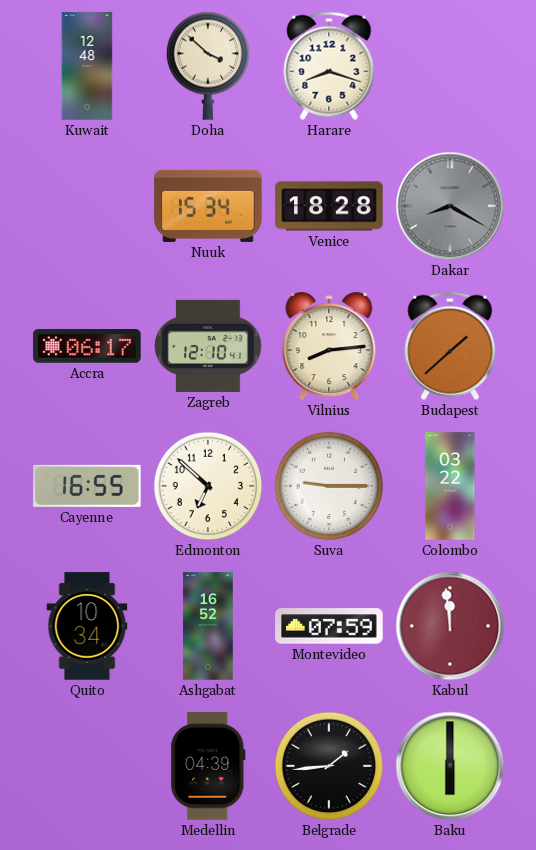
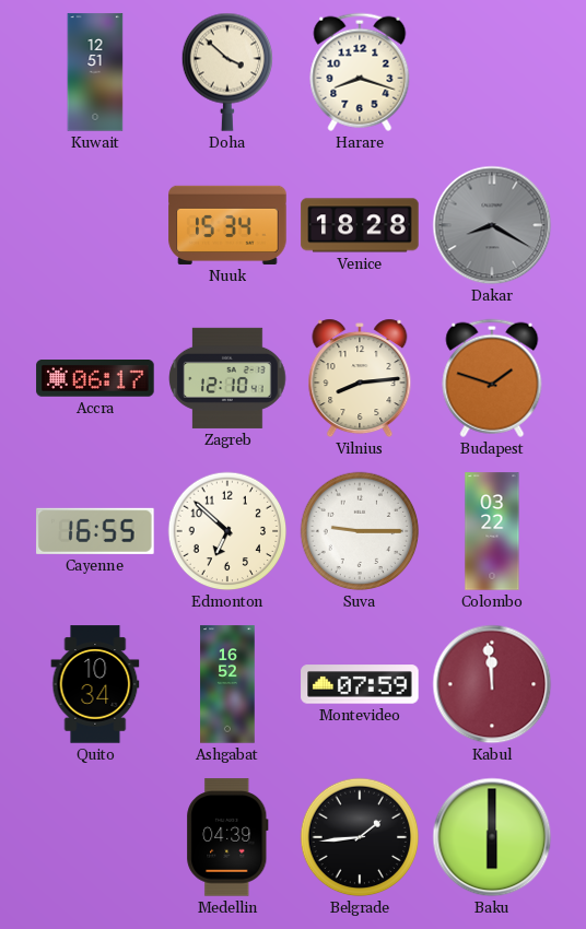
Kuwait: 12:48 -> 12:51
Budapest: 1:38 -> 1:48
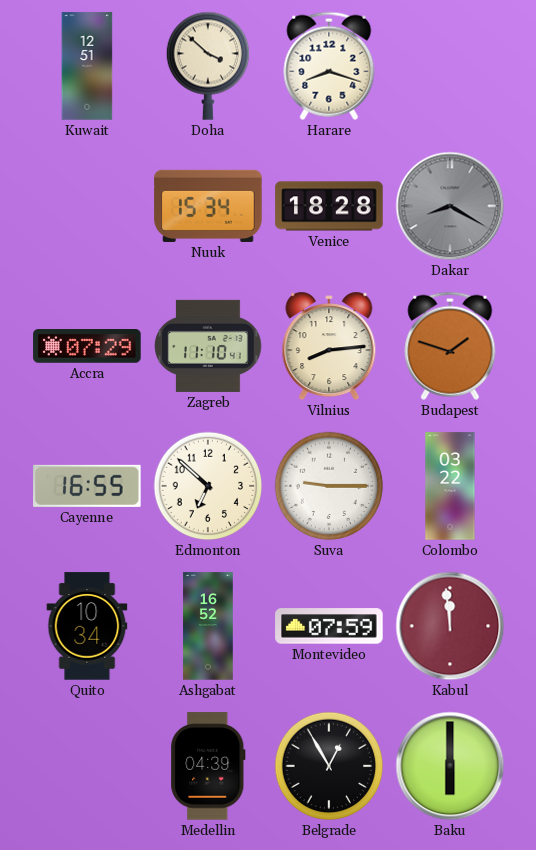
Accra: 06:17 -> 07:29
Zagreb: 12:10 -> 11:10
Belgrade: 1:44 -> 12:55
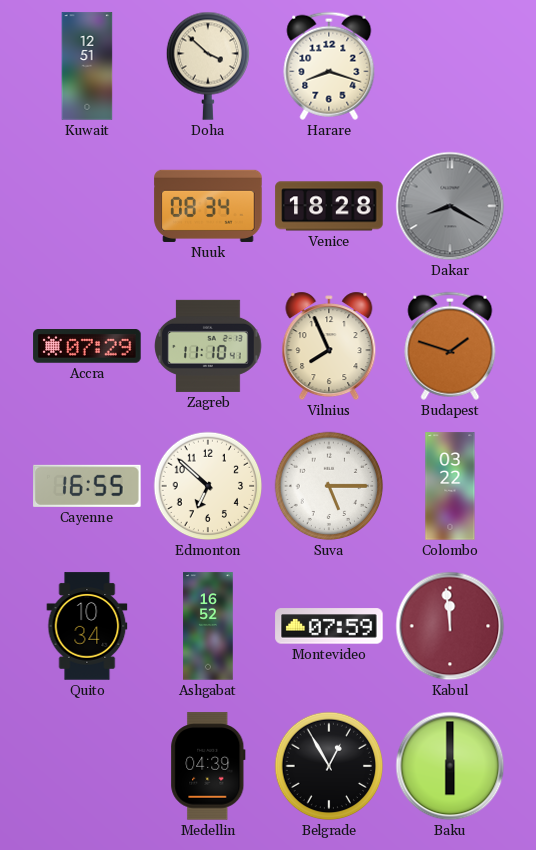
Nuuk: 15:34 -> 08:34
Vilnius: 8:14 -> 7:56
Suva: 9:15 -> 5:15
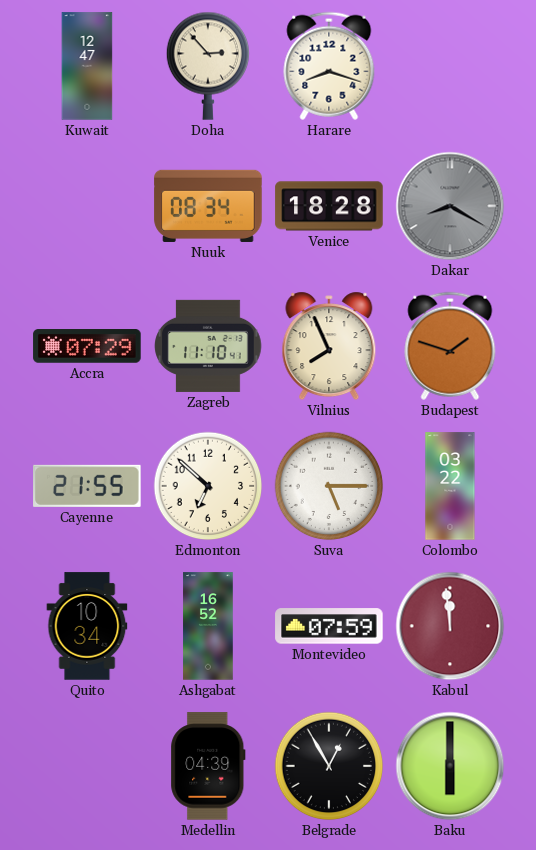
Kuwait: 12:51 -> 12:47
Doha: 3:52 -> 2:53
Cayenne: 16:55 -> 21:55
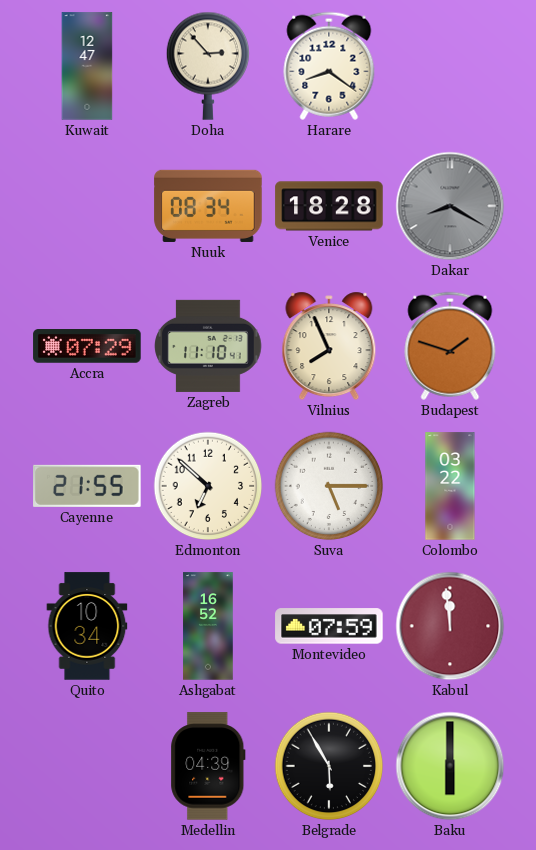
Harare: 8:18 -> 8:21
Belgrade: 12:55 -> 5:55
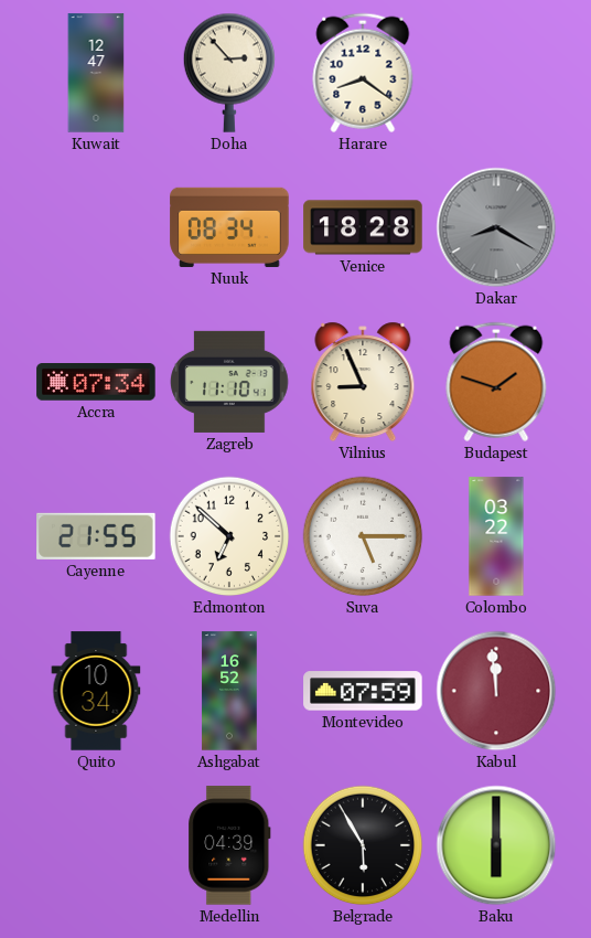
Accra: 07:29 -> 07:34
Vilnius: 7:56 -> 8:56
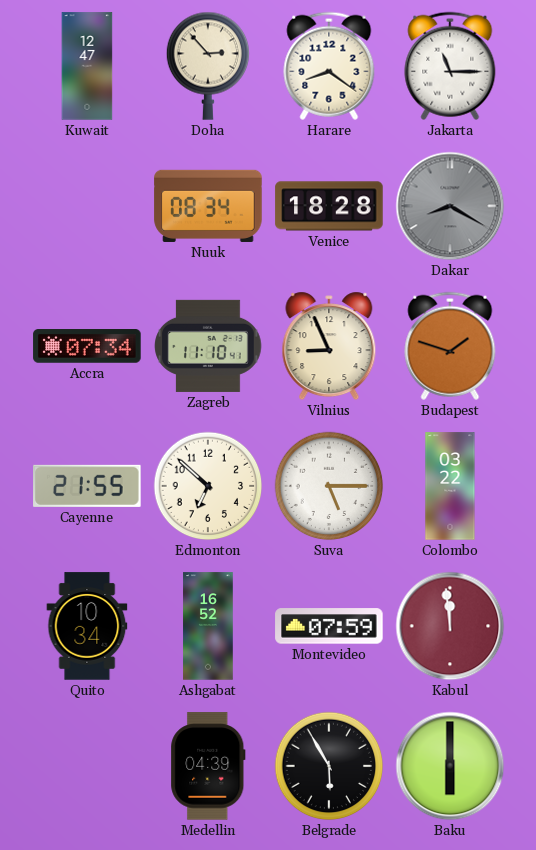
Jakarta: none -> 11:15
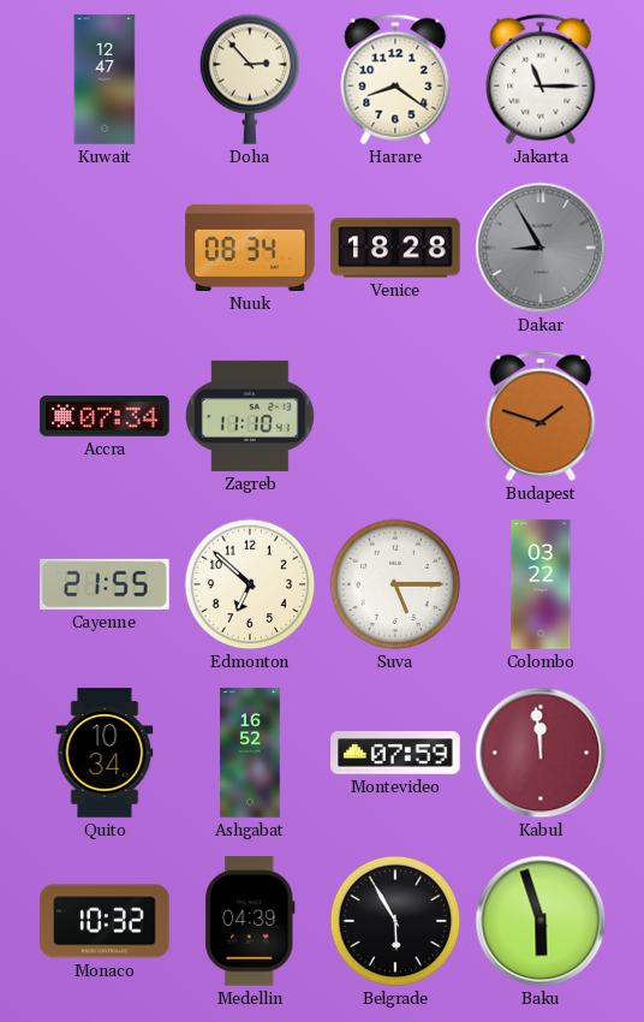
Dakar: 8:20 -> 8:55
Vilnius: 8:56 -> none
Monaco: none -> 10:32
Baku: 6:00 -> 5:57
